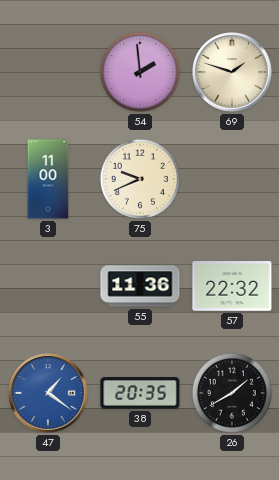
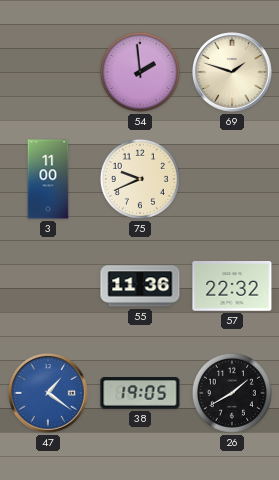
38: 20:35 -> 19:05
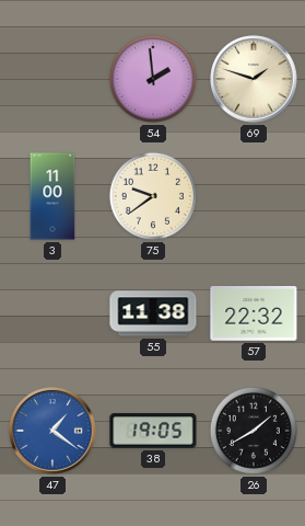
75: 9:41 -> 9:39
55: 11:36 -> 11:38
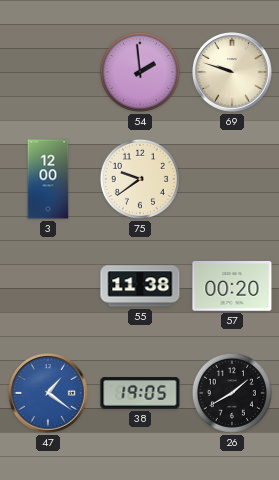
69: 1:48 -> 9:48
3: 11:00 -> 12:00
57: 22:32 -> 00:20
